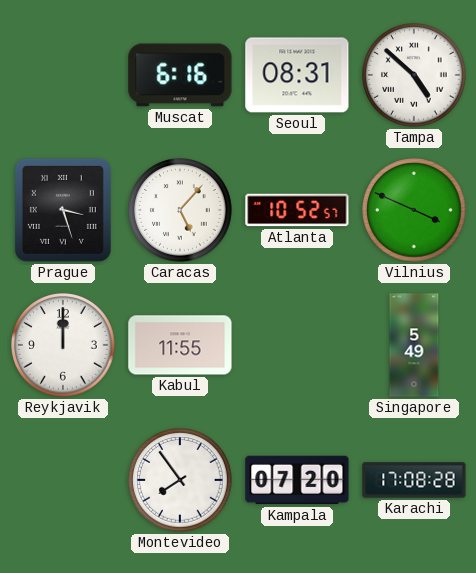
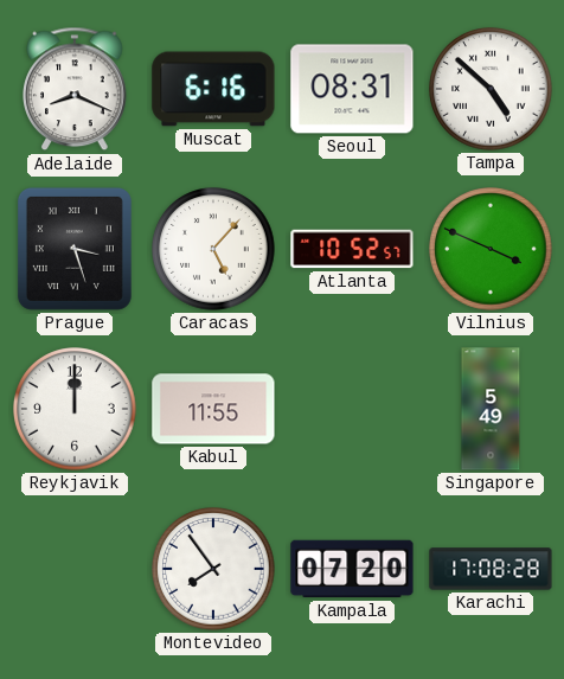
Adelaide: none -> 8:19
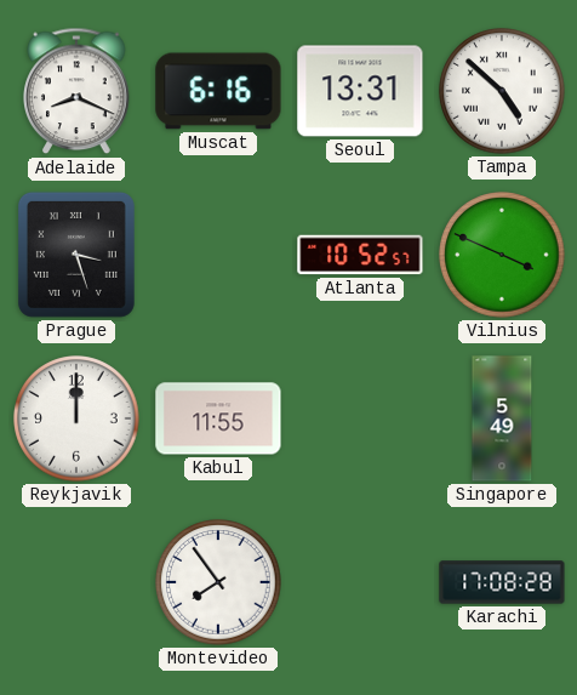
Seoul: 08:31 -> 13:31
Caracas: 5:07 -> none
Kampala: 07:20 -> none
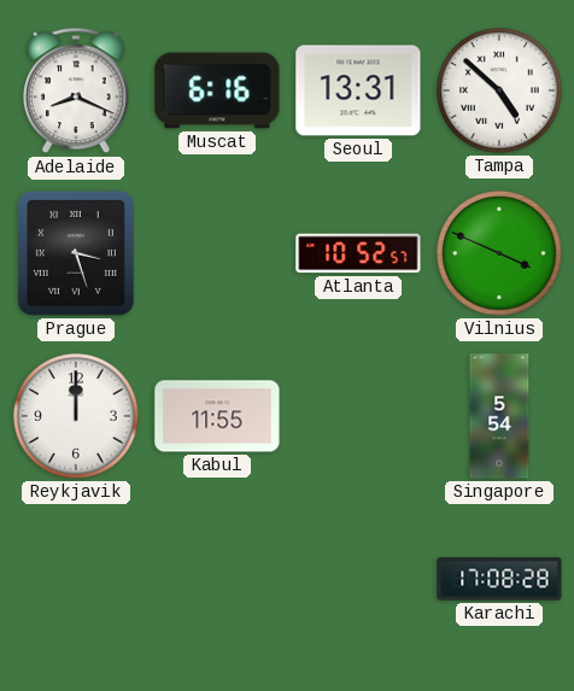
Singapore: 5:49 -> 5:54
Montevideo: 7:54 -> none
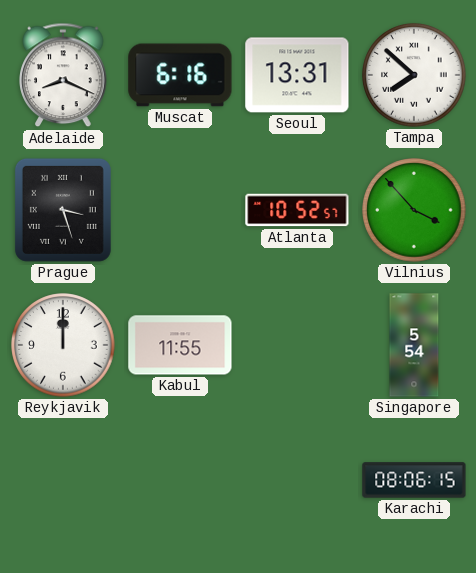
Tampa: 4:52 -> 7:52
Vilnius: 3:49 -> 3:53
Karachi: 17:08 -> 08:06
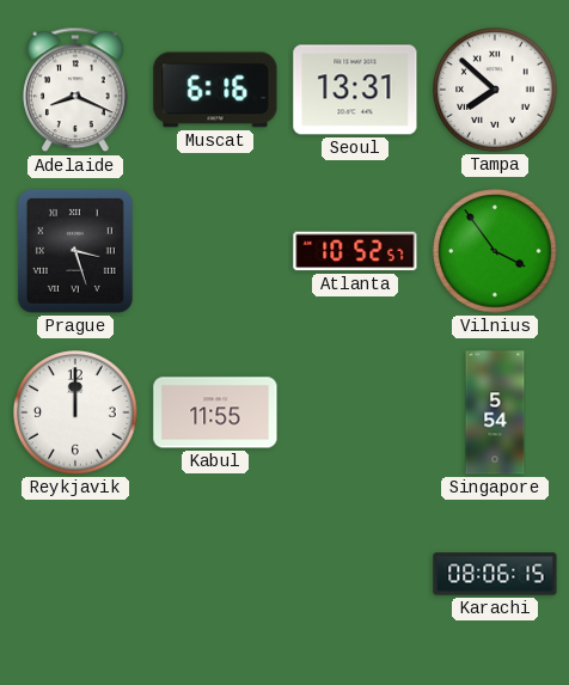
Vilnius: 3:53 -> 3:54
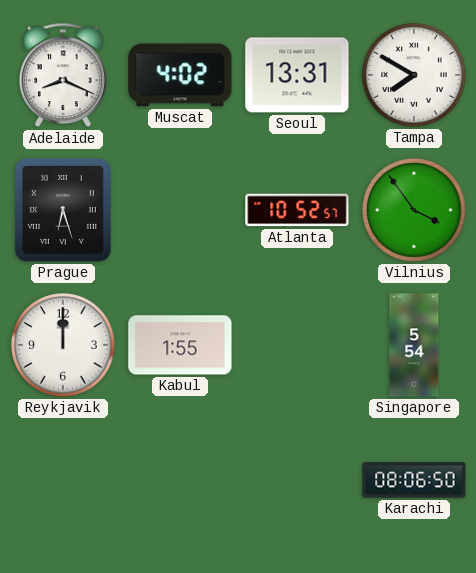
Muscat: 6:16 -> 4:02
Tampa: 7:52 -> 7:50
Prague: 3:27 -> 6:27
Kabul: 11:55 -> 1:55
Karachi: 08:06:15 -> 08:06:50
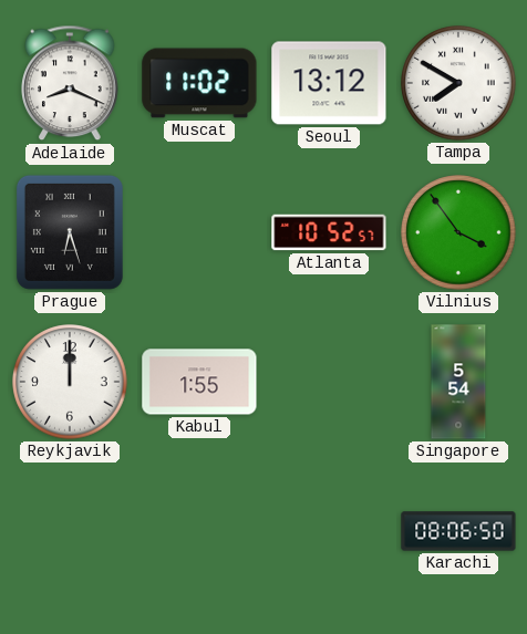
Muscat: 4:02 -> 11:02
Seoul: 13:31 -> 13:12
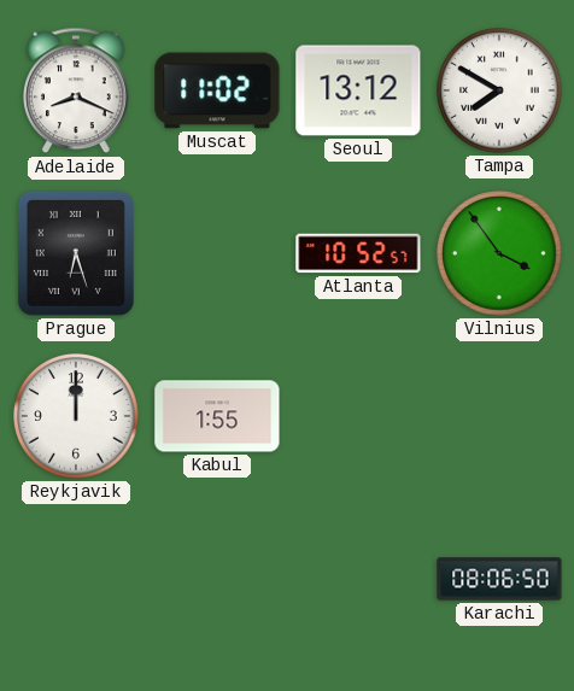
Singapore: 5:54 -> none
